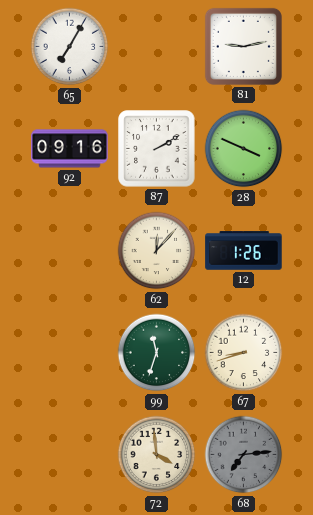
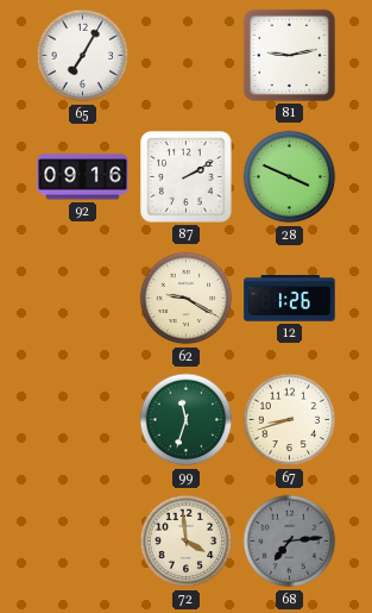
62: 12:07 -> 9:20
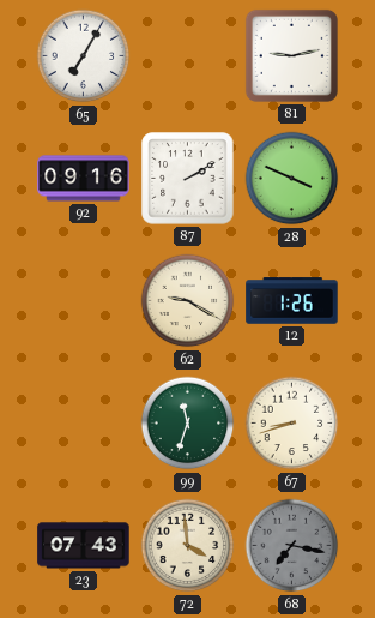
23: none -> 07:43
68: 7:14 -> 7:17
